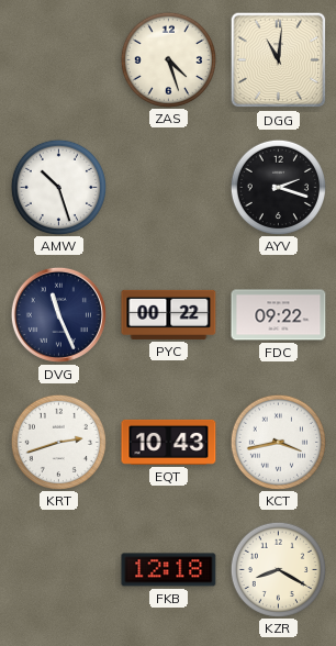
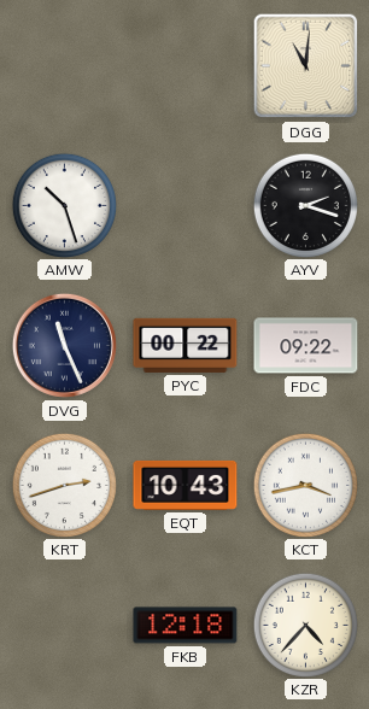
ZAS: 4:27 -> none
KZR: 8:20 -> 4:37
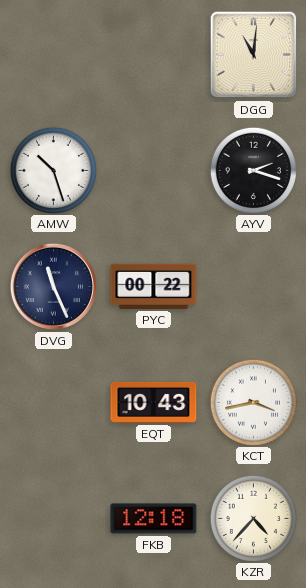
FDC: 09:22 -> none
KRT: 2:42 -> none
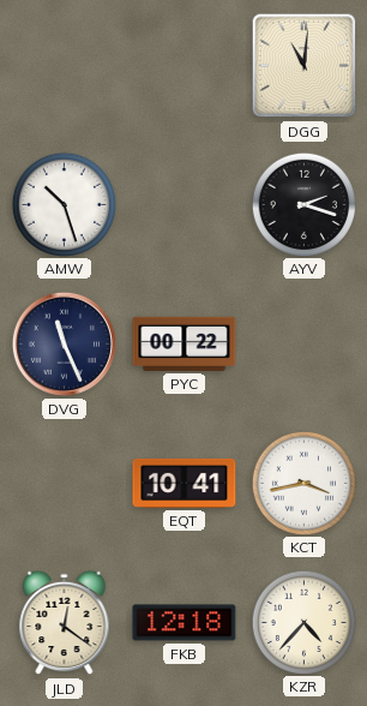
EQT: 10:43 -> 10:41
JLD: none -> 12:21
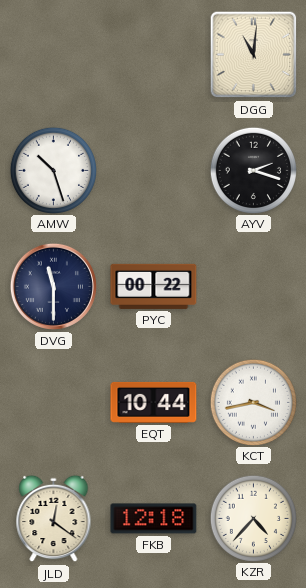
DVG: 11:26 -> 11:30
EQT: 10:41 -> 10:44
